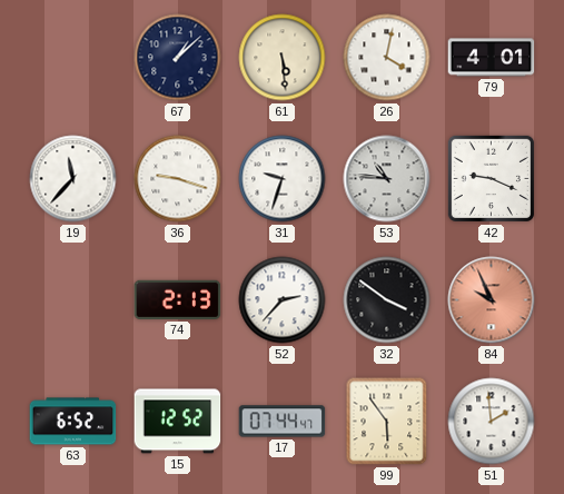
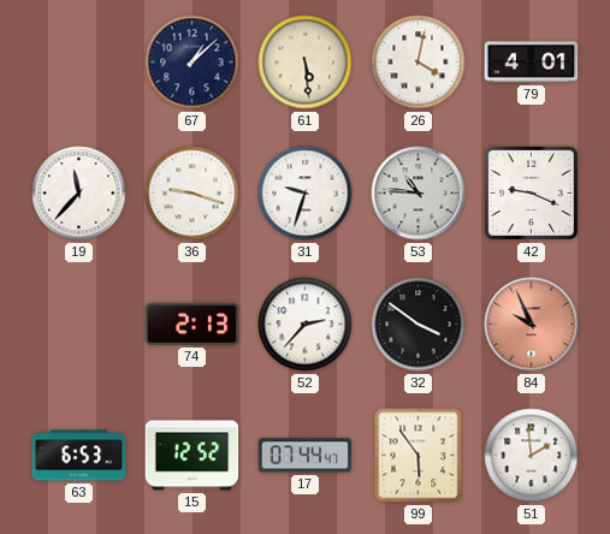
63: 6:52 -> 6:53
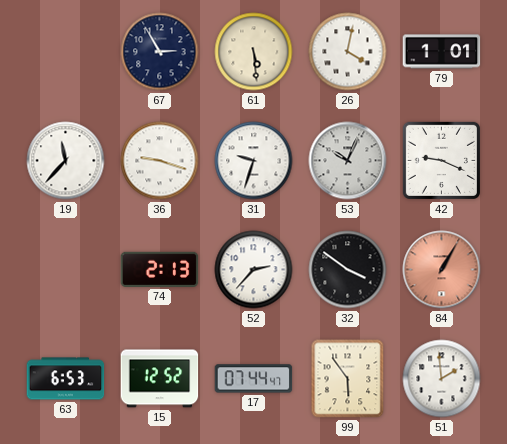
67: 1:08 -> 2:55
79: 4:01 -> 1:01
53: 10:46 -> 10:04
84: 9:56 -> 1:05
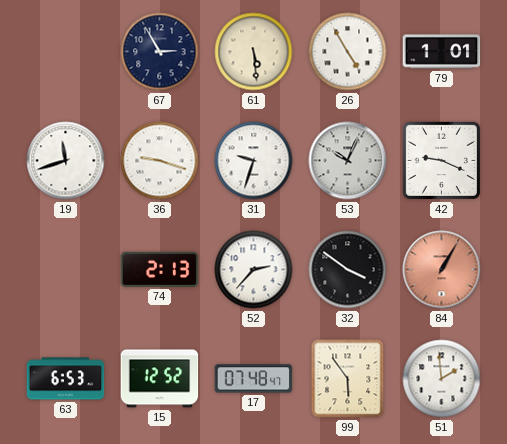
26: 4:02 -> 4:55
19: 11:37 -> 11:42
17: 07:44 -> 07:48
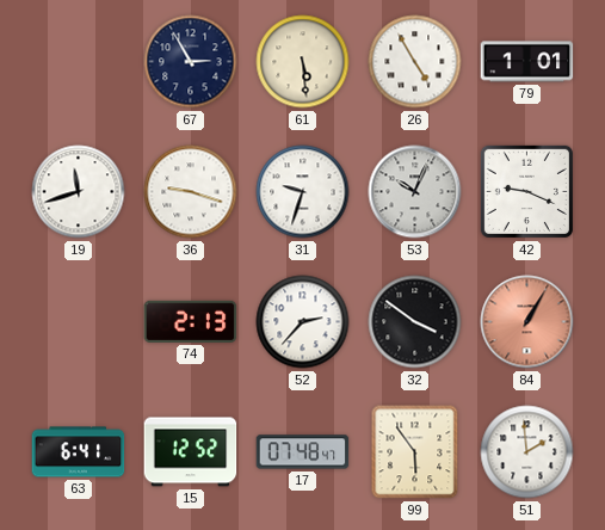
63: 6:53 -> 6:41
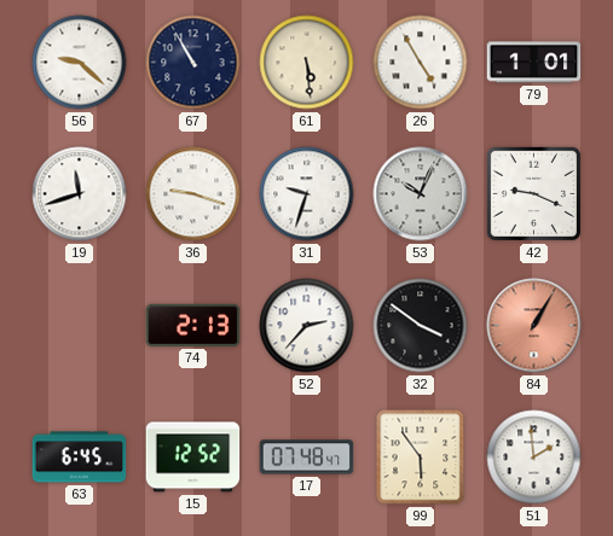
56: none -> 9:22
67: 2:55 -> 10:55
63: 6:41 -> 6:45
